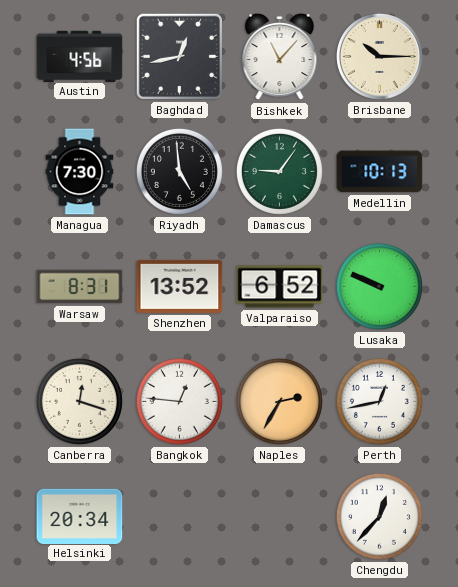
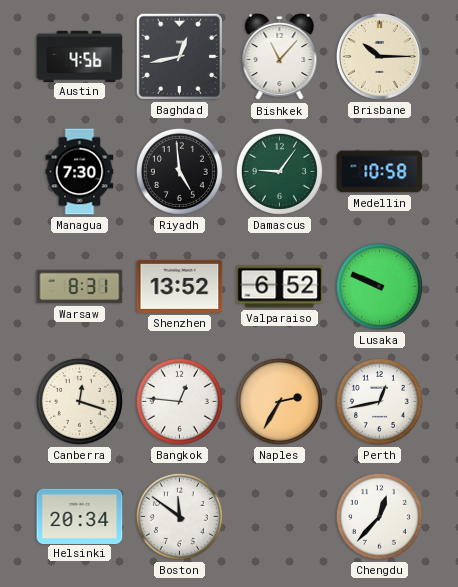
Medellin: 10:13 -> 10:58
Boston: none -> 11:51
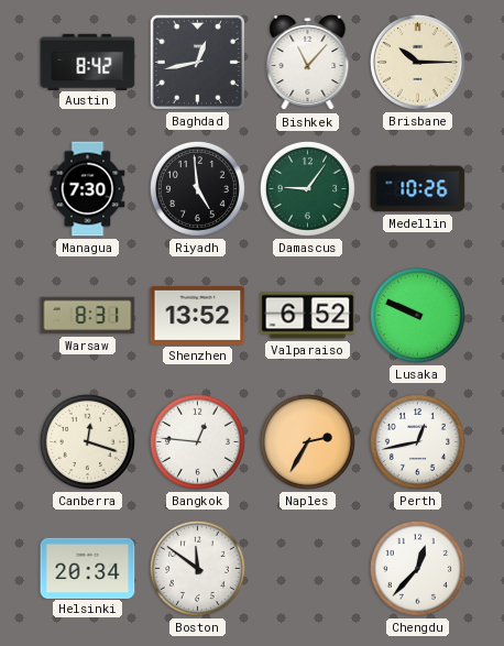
Austin: 4:56 -> 8:42
Medellin: 10:58 -> 10:26
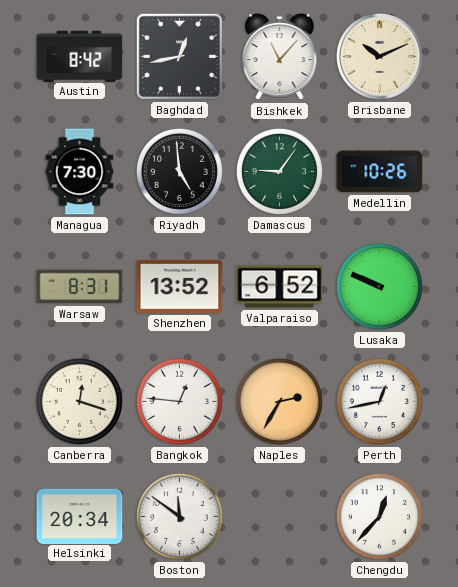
Brisbane: 10:15 -> 10:11
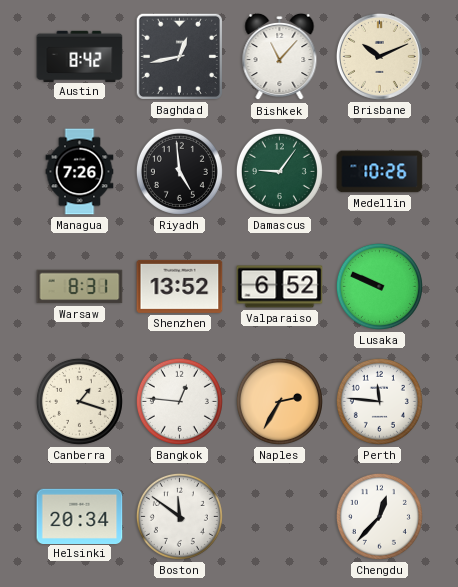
Managua: 7:30 -> 7:26
Canberra: 12:18 -> 1:18
Perth: 12:43 -> 11:46
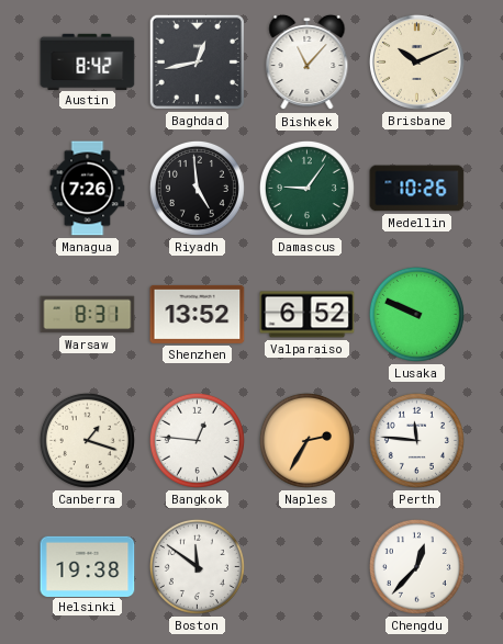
Helsinki: 20:34 -> 19:38
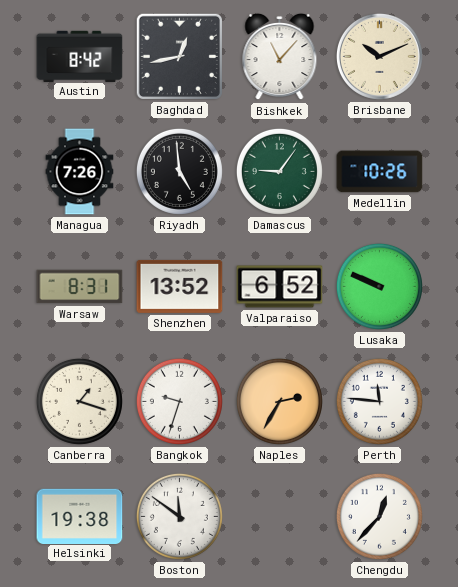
Bangkok: 12:46 -> 9:33
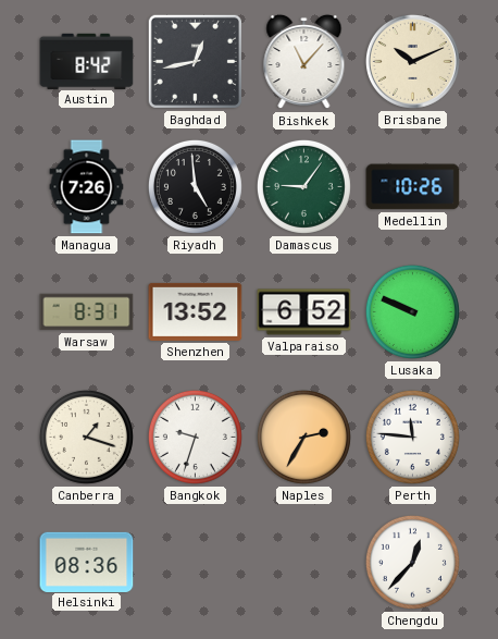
Helsinki: 19:38 -> 08:36
Boston: 11:51 -> none
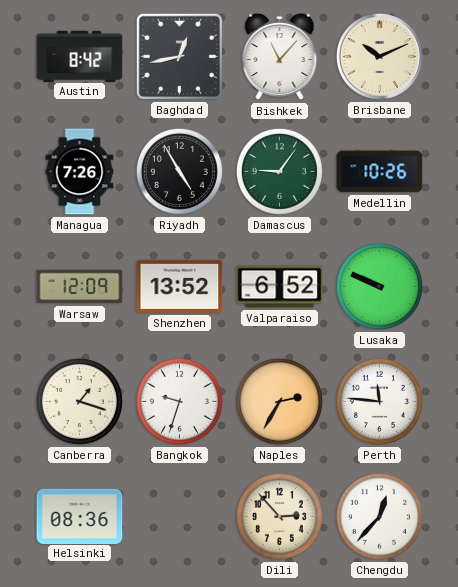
Riyadh: 4:59 -> 4:55
Warsaw: 8:31 -> 12:09
Dili: none -> 2:53
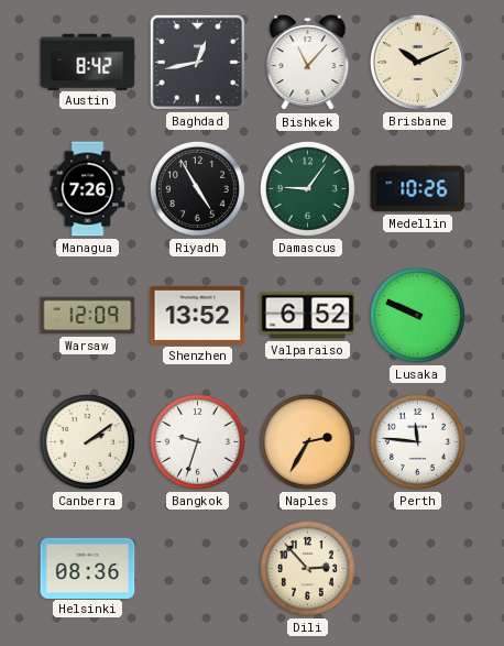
Canberra: 1:18 -> 2:09
Chengdu: 12:37 -> none
